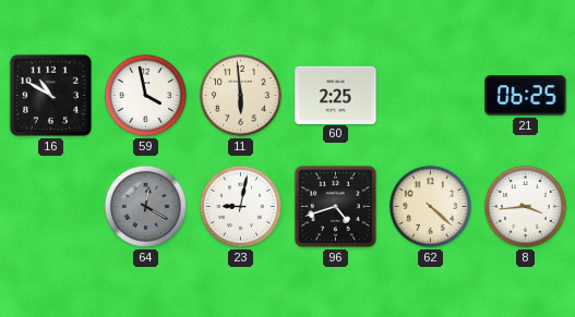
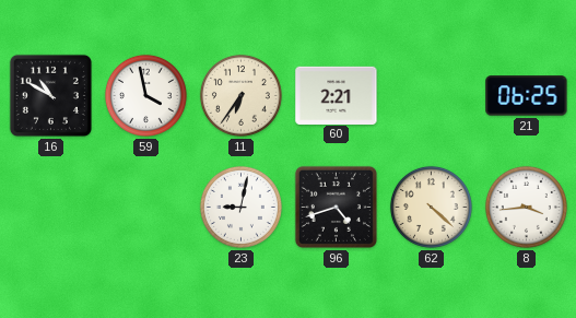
11: 5:59 -> 6:36
60: 2:25 -> 2:21
64: 12:20 -> none
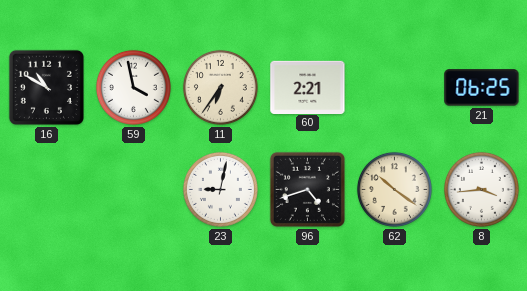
62: 4:22 -> 10:21
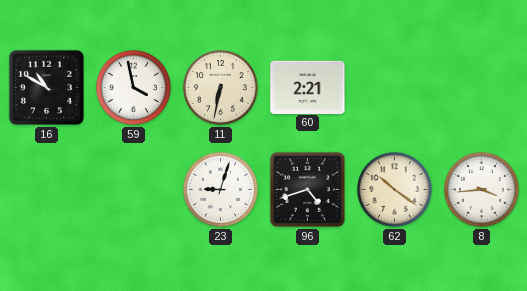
11: 6:36 -> 6:32
21: 06:25 -> none
23: 9:02 -> 9:03
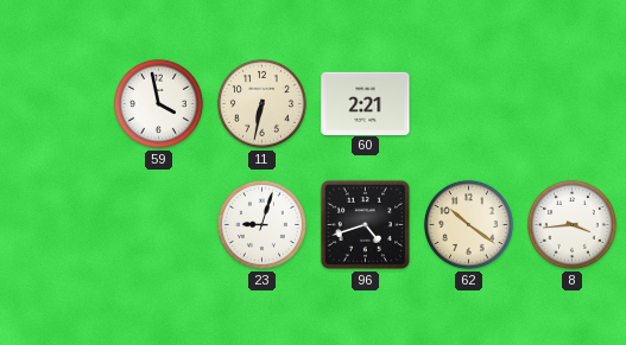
16: 10:50 -> none
